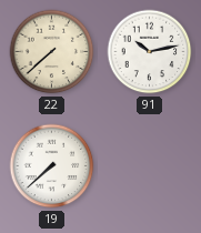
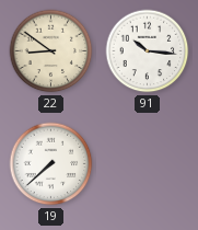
22: 7:38 -> 8:51
91: 10:13 -> 10:16
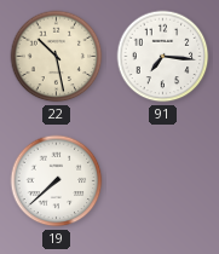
22: 8:51 -> 10:28
91: 10:16 -> 7:16
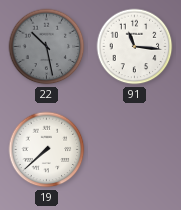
22 dial: cream -> grey
91: 7:16 -> 11:16
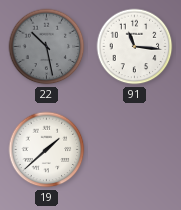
19: 7:38 -> 1:38
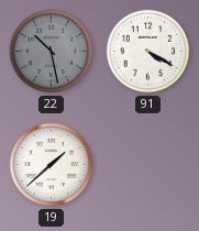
91: 11:16 -> 4:20
